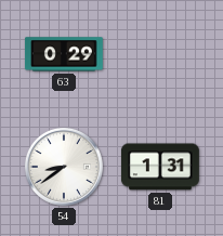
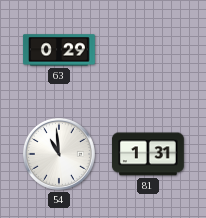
54: 8:39 -> 10:59
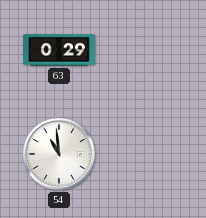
81: 1:31 -> none
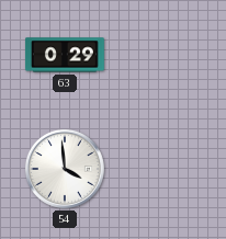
54: 10:59 -> 3:59
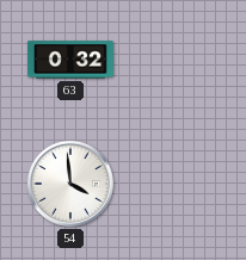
63: 0:29 -> 0:32
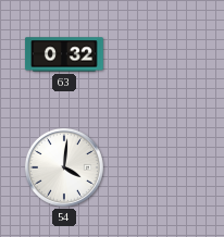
54: 3:59 -> 4:01
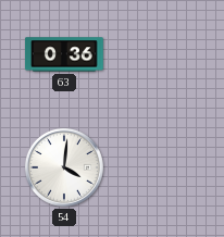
63: 0:32 -> 0:36
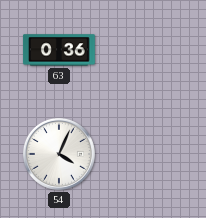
54: 4:01 -> 4:04
